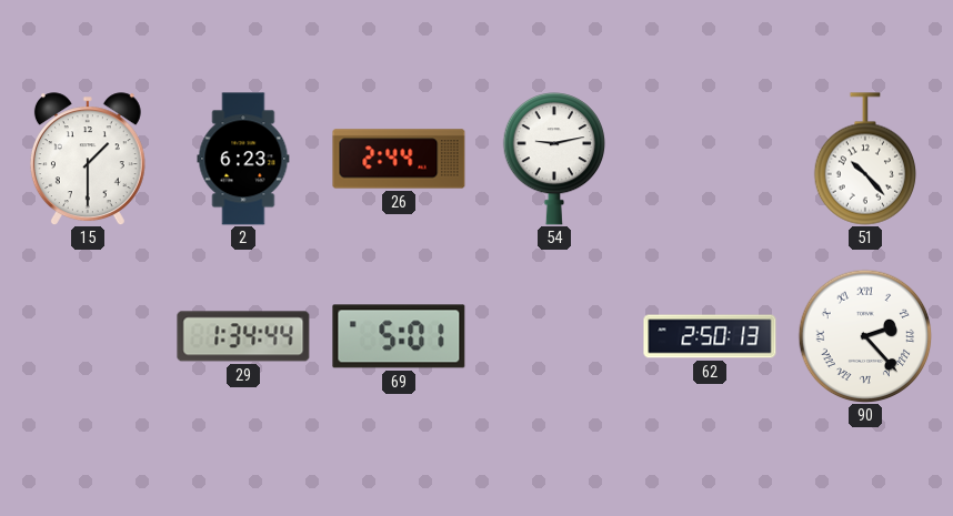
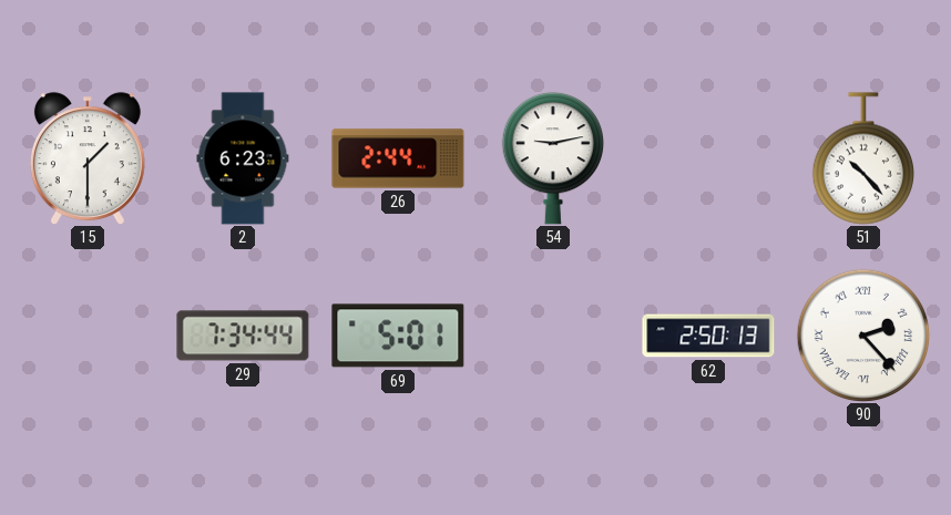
29: 1:34 -> 7:34
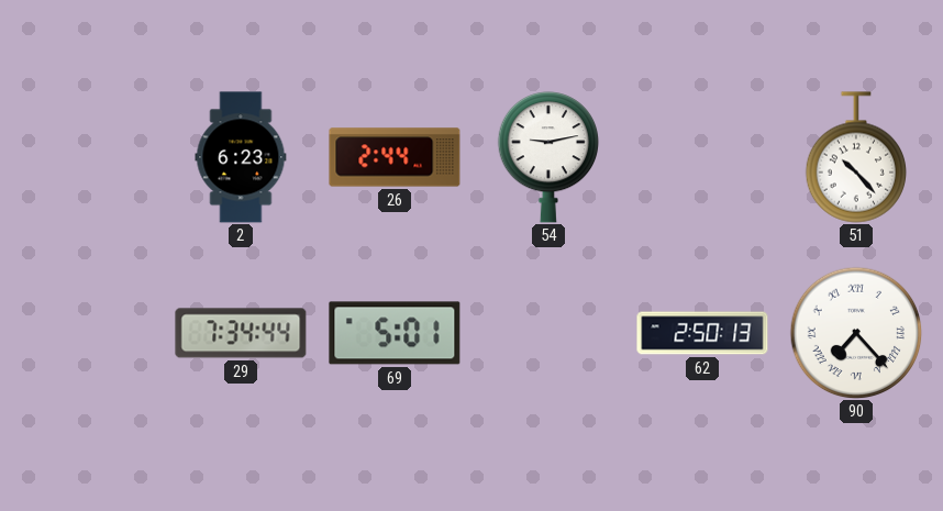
15: 1:30 -> none
90: 2:23 -> 7:23
